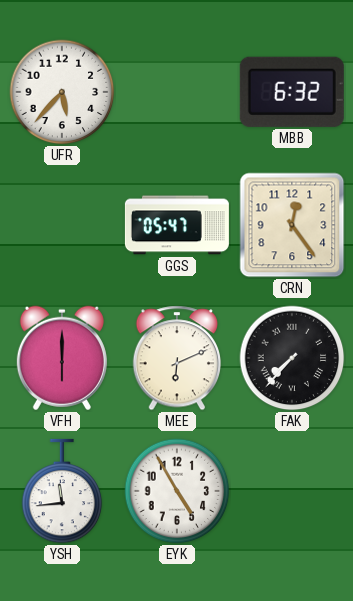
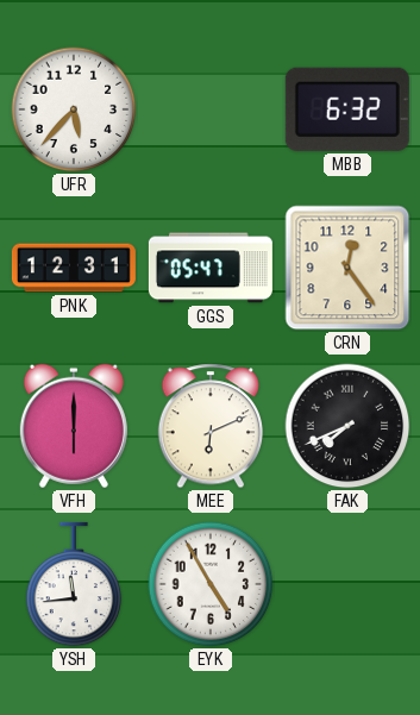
PNK: none -> 12:31
FAK: 7:37 -> 7:41
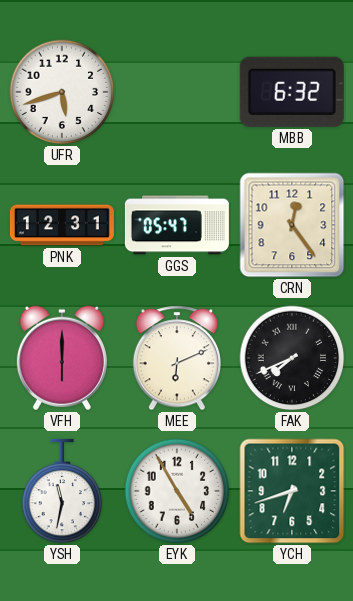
UFR: 5:37 -> 5:42
YSH: 11:44 -> 11:32
YCH: none -> 6:42
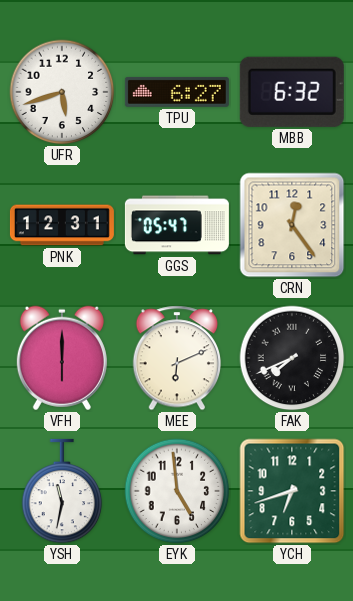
TPU: none -> 6:27
EYK: 4:55 -> 4:59
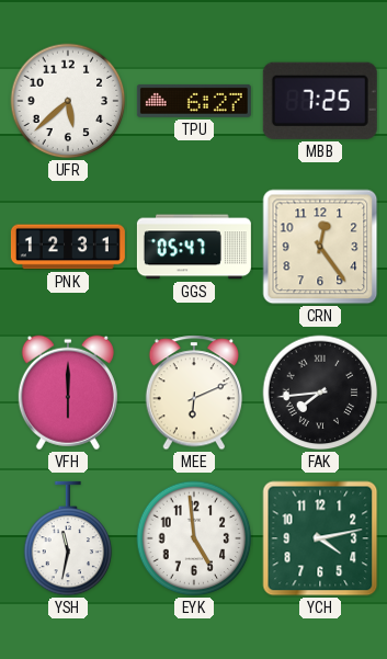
UFR: 5:42 -> 5:38
MBB: 6:32 -> 7:25
FAK: 7:41 -> 7:44
YCH: 6:42 -> 4:13
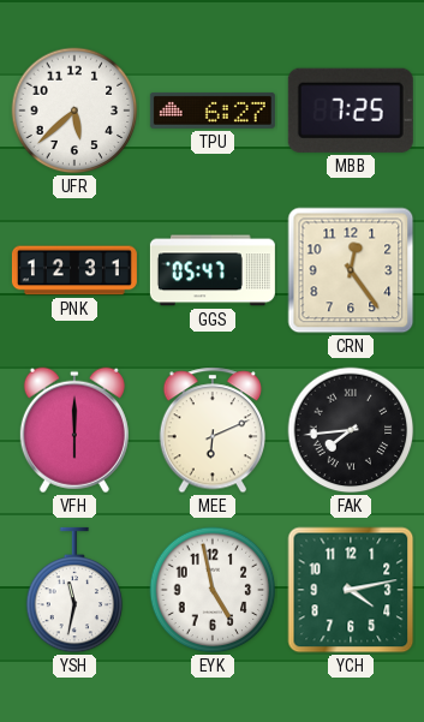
EYK: 4:59 -> 4:58
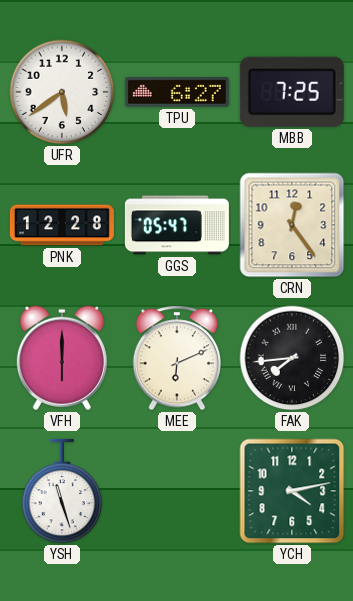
UFR: 5:38 -> 5:39
PNK: 12:31 -> 12:28
YSH: 11:32 -> 11:27
EYK: 4:58 -> none
